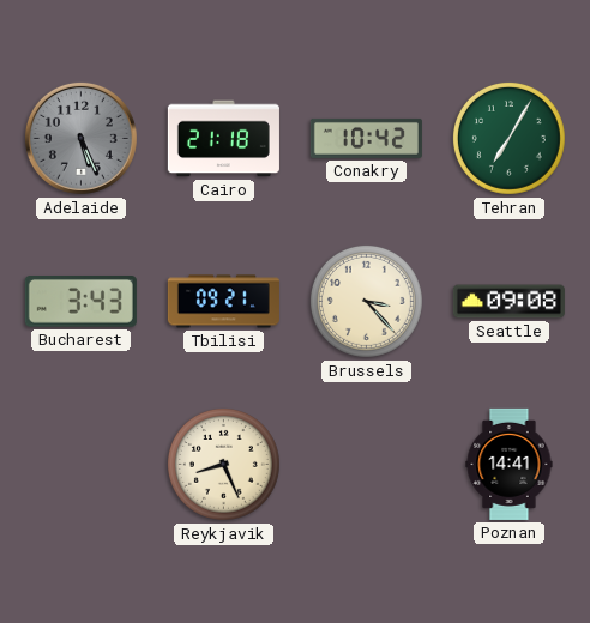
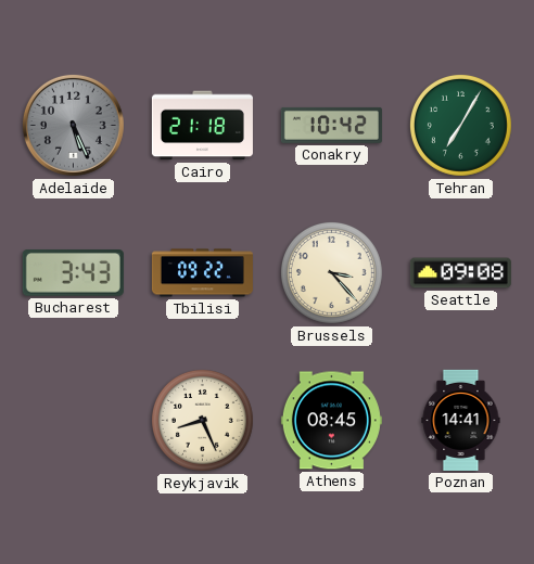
Tbilisi: 09:21 -> 09:22
Athens: none -> 08:45
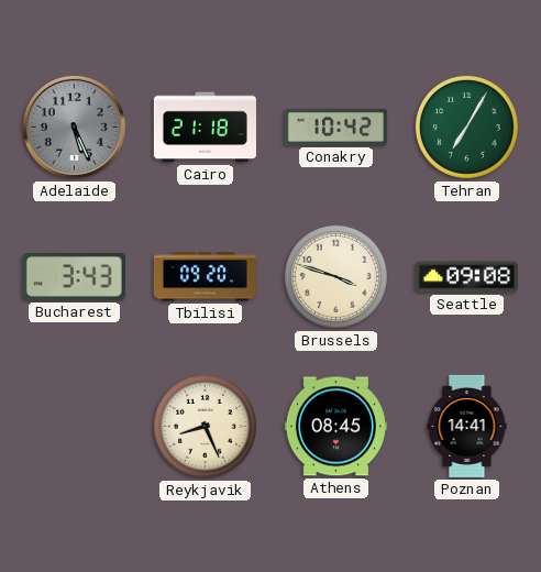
Tbilisi: 09:22 -> 09:20
Brussels: 3:23 -> 3:48
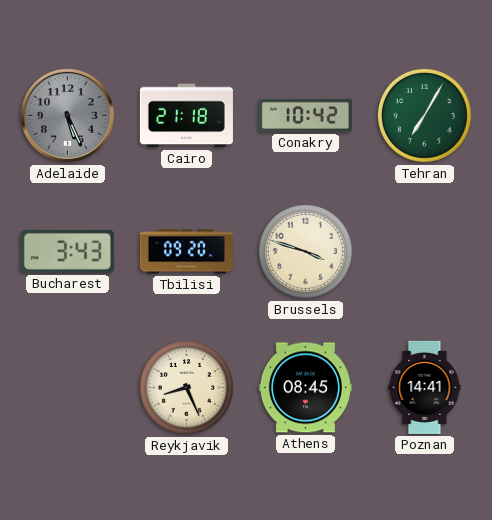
Seattle: 09:08 -> none
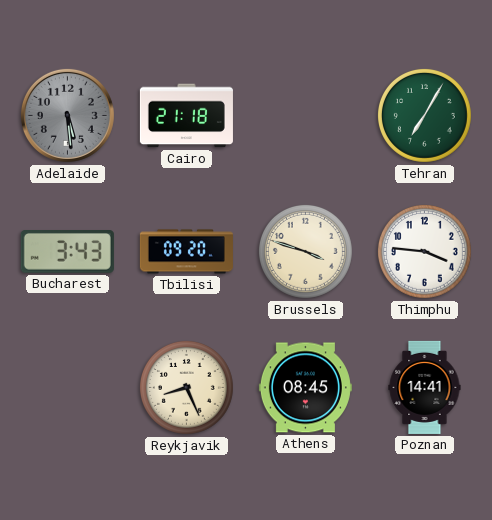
Adelaide: 5:26 -> 5:29
Conakry: 10:42 -> none
Thimphu: none -> 3:46
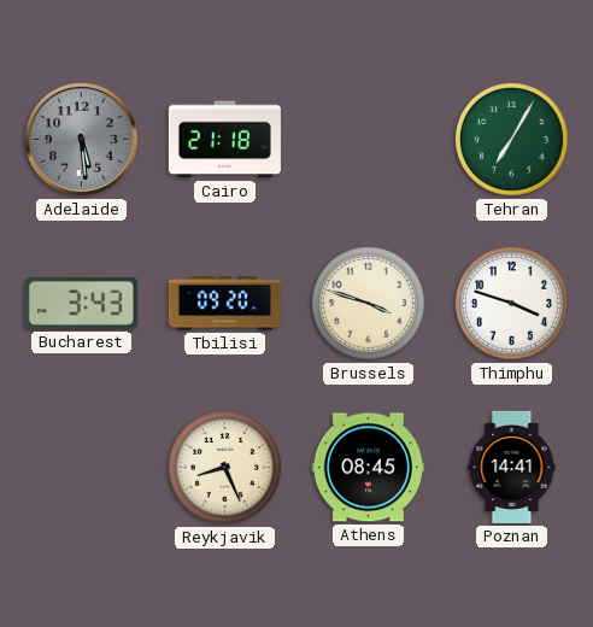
Thimphu: 3:46 -> 3:48
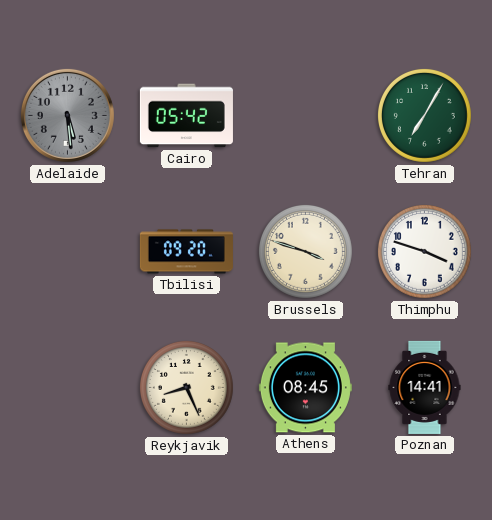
Cairo: 21:18 -> 05:42
Bucharest: 3:43 -> none
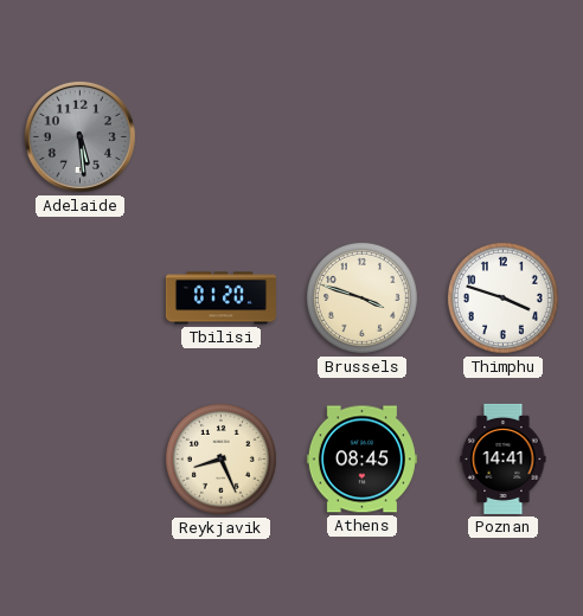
Cairo: 05:42 -> none
Tehran: 7:05 -> none
Tbilisi: 09:20 -> 01:20
